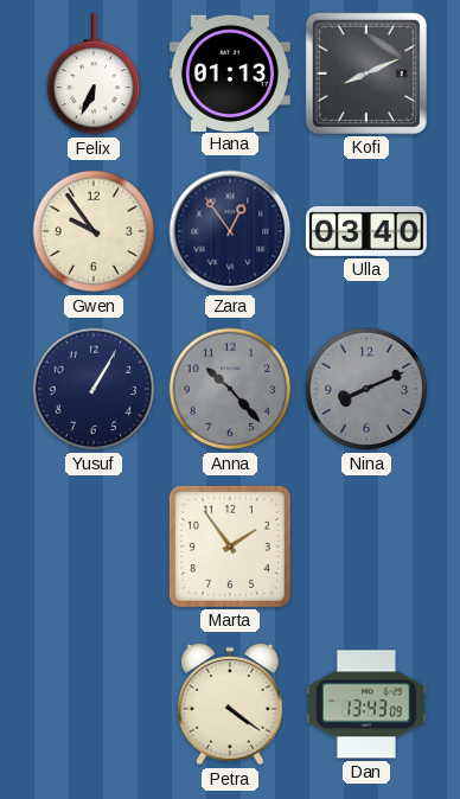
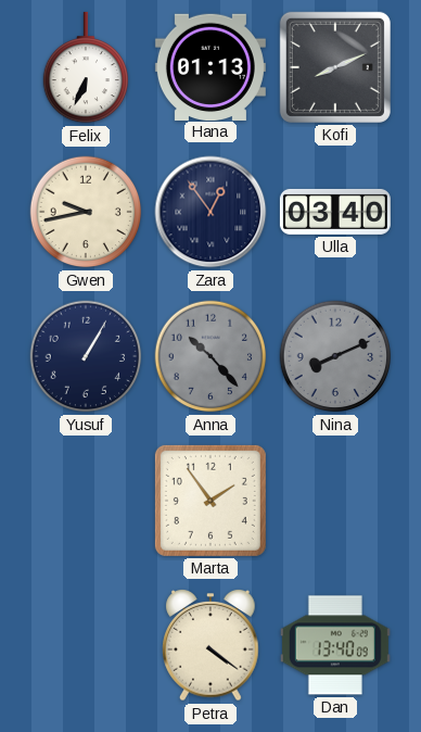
Gwen: 9:54 -> 9:43
Dan: 13:43 -> 13:40
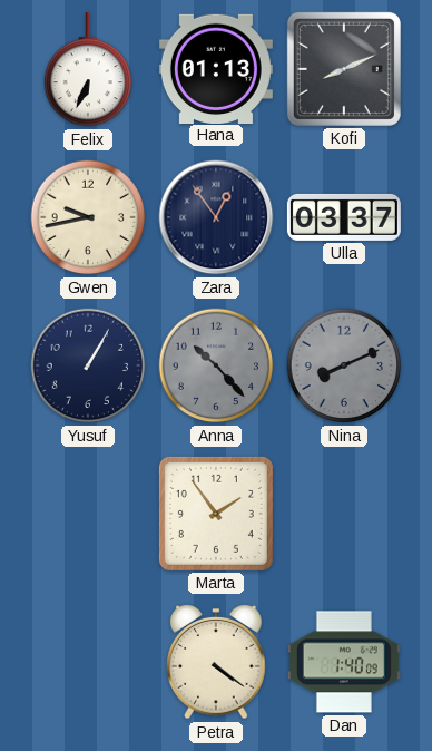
Ulla: 03:40 -> 03:37
Dan: 13:40 -> 1:40
